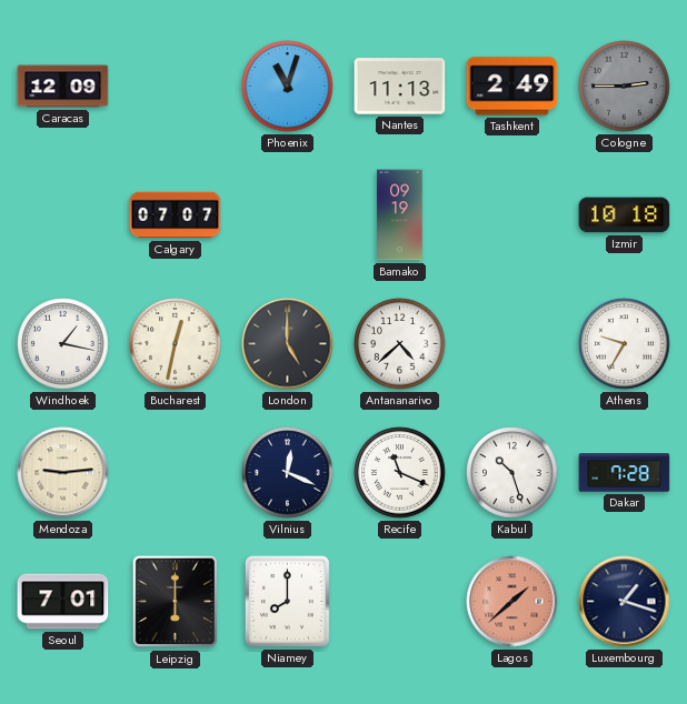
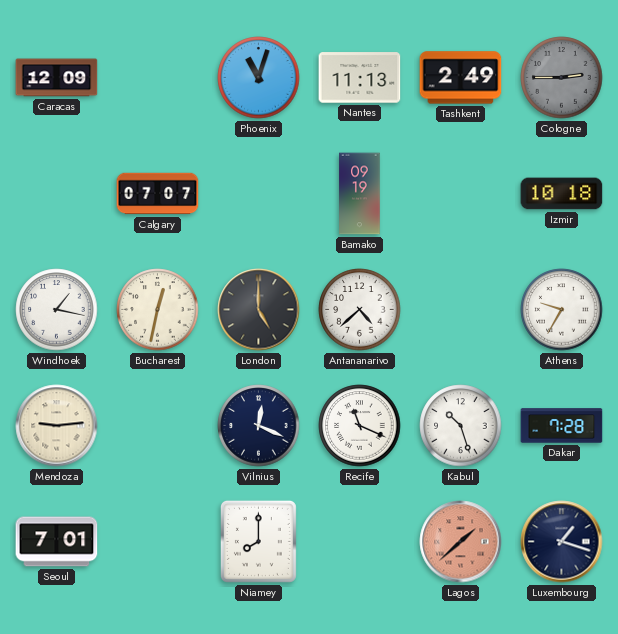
Leipzig: 6:00 -> none
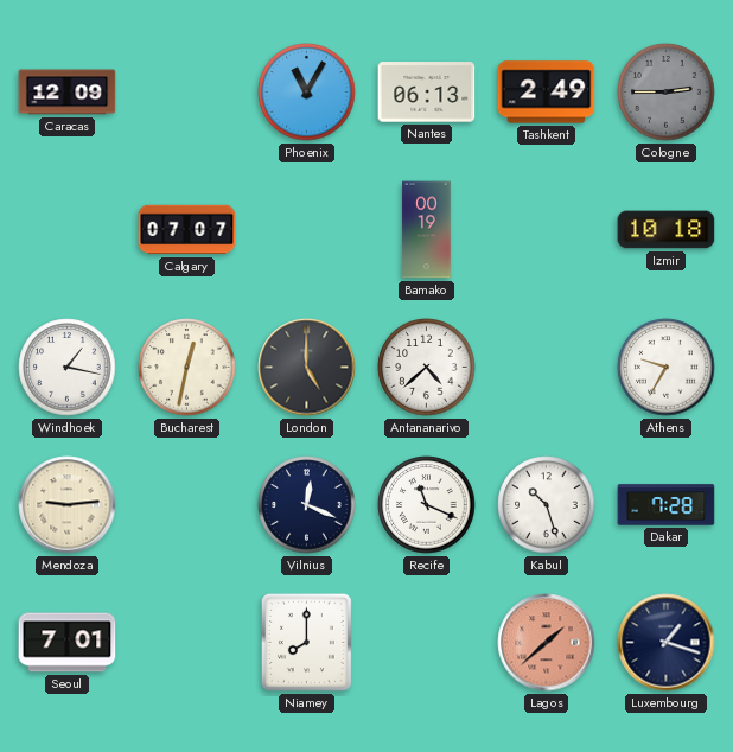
Phoenix: 11:03 -> 11:05
Nantes: 11:13 -> 06:13
Bamako: 09:19 -> 00:19
